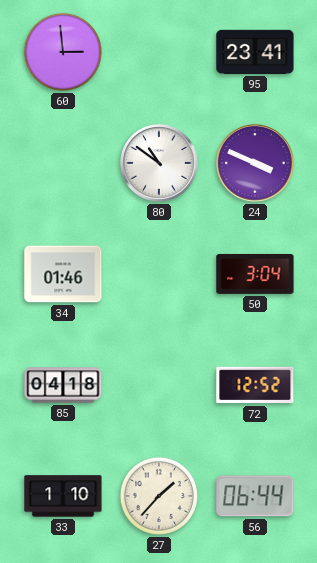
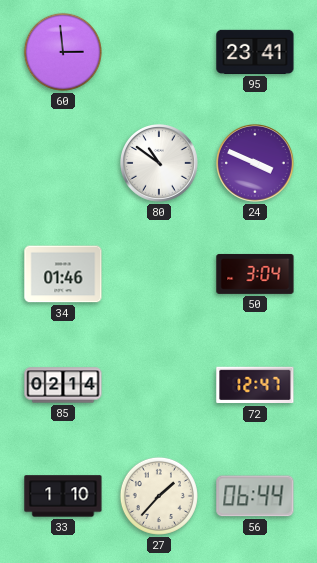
85: 04:18 -> 02:14
72: 12:52 -> 12:47
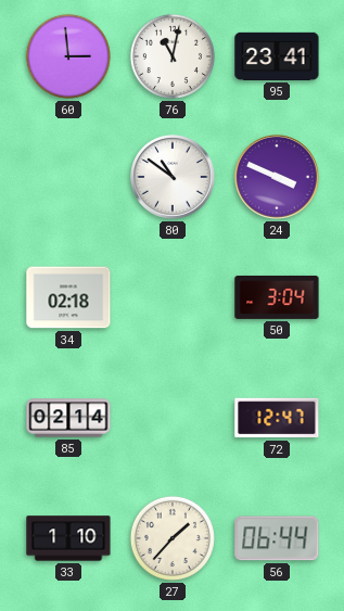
76: none -> 11:02
34: 01:46 -> 02:18
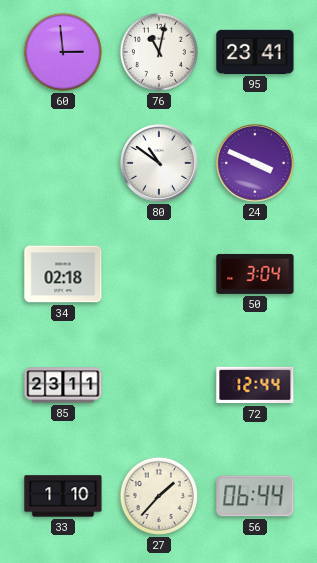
85: 02:14 -> 23:11
72: 12:47 -> 12:44
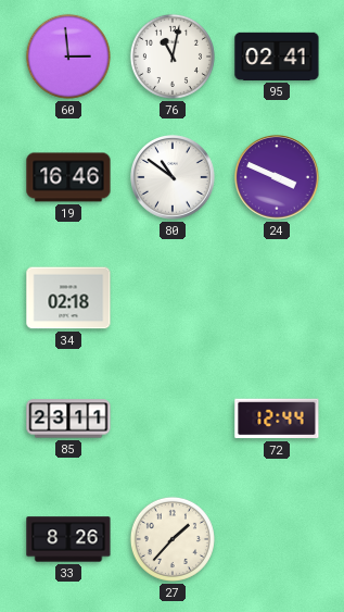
95: 23:41 -> 02:41
19: none -> 16:46
50: 3:04 -> none
33: 1:10 -> 8:26
56: 06:44 -> none
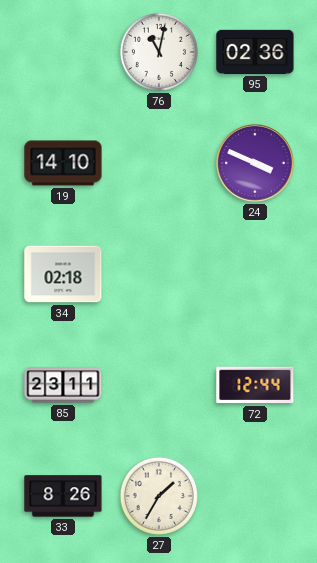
60: 2:59 -> none
95: 02:41 -> 02:36
19: 16:46 -> 14:10
80: 10:51 -> none
27: 1:37 -> 1:35
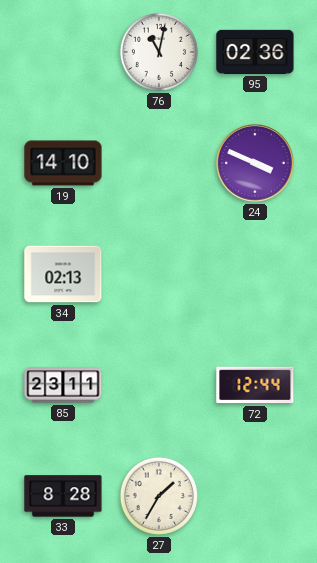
34: 02:18 -> 02:13
33: 8:26 -> 8:28
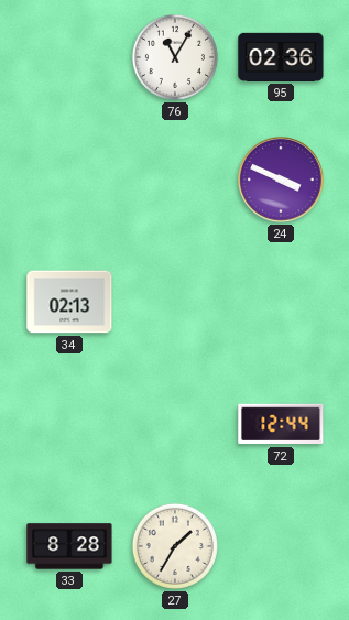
76: 11:02 -> 11:05
19: 14:10 -> none
85: 23:11 -> none
